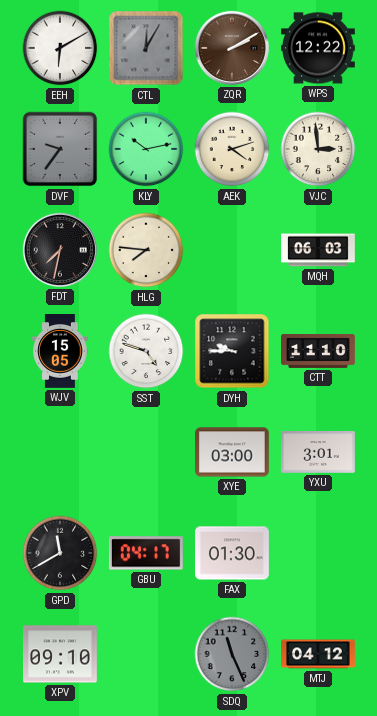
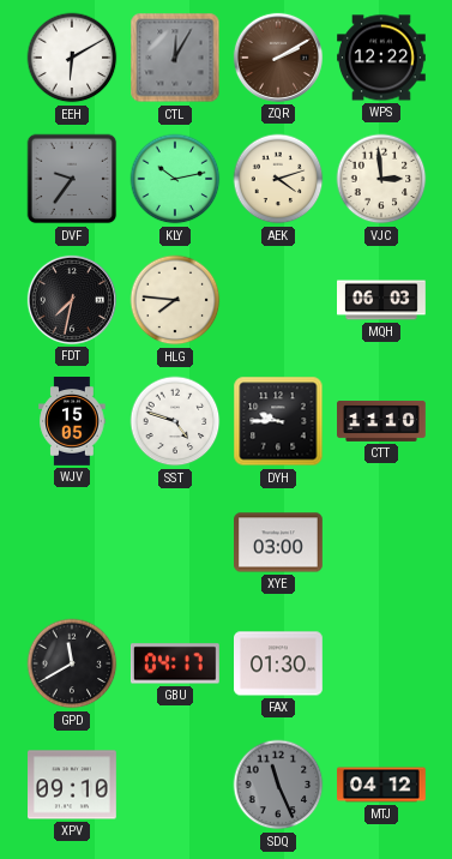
YXU: 3:01 -> none
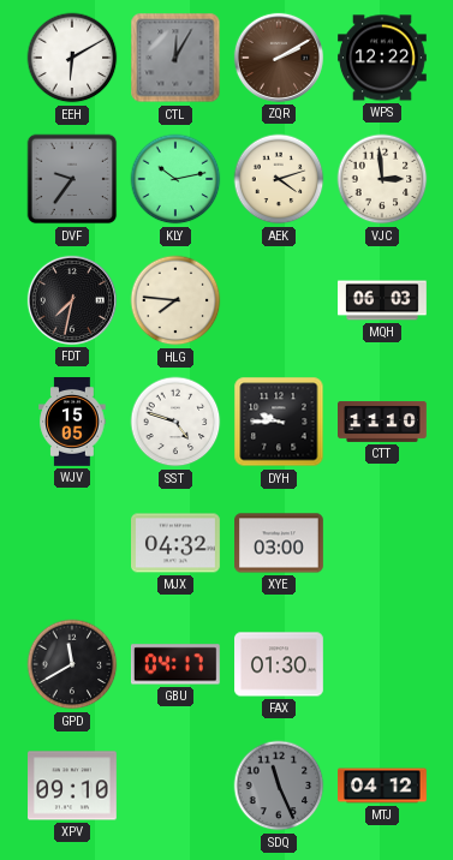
MJX: none -> 04:32
